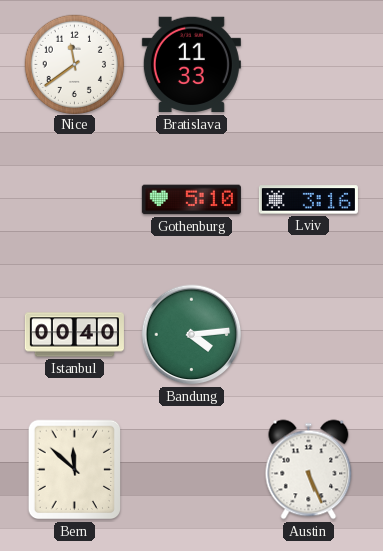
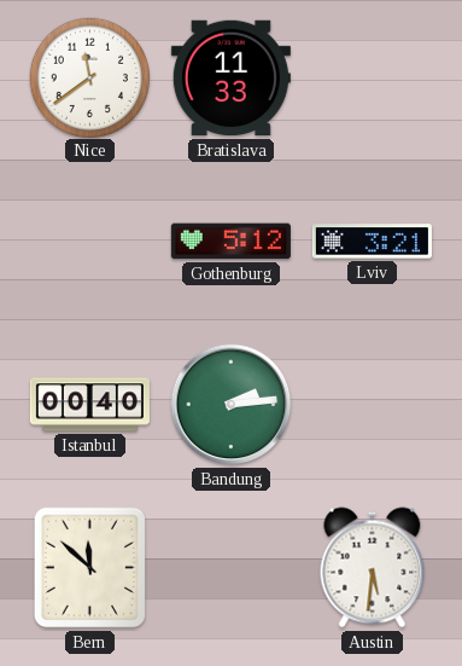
Gothenburg: 5:10 -> 5:12
Lviv: 3:16 -> 3:21
Bandung: 4:14 -> 2:14
Austin: 5:26 -> 5:31
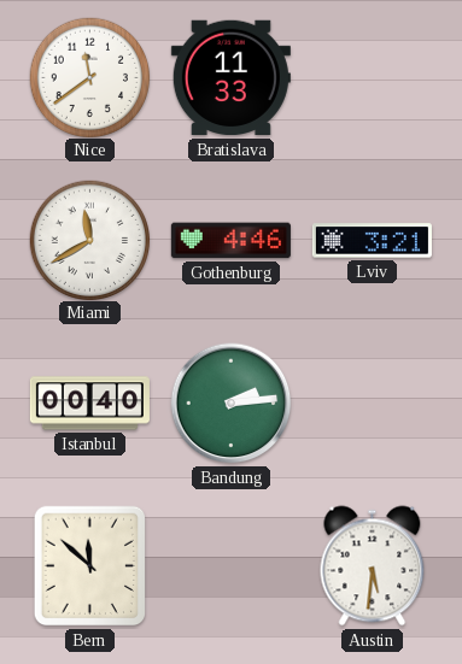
Miami: none -> 11:40
Gothenburg: 5:12 -> 4:46
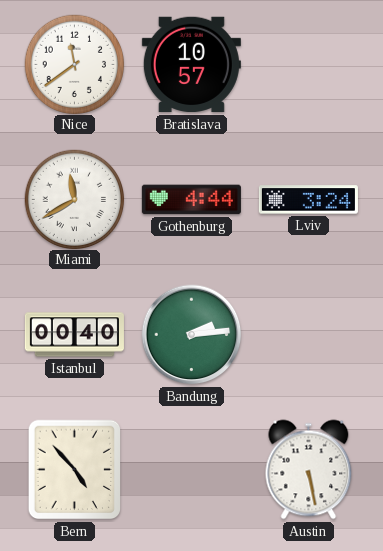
Bratislava: 11:33 -> 10:57
Gothenburg: 4:46 -> 4:44
Lviv: 3:21 -> 3:24
Bern: 11:52 -> 4:53
Austin: 5:31 -> 5:28
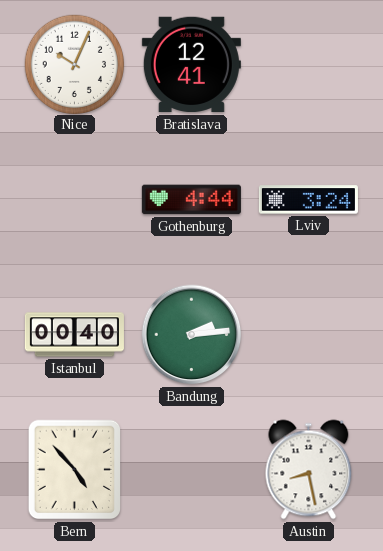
Nice: 11:39 -> 10:04
Bratislava: 10:57 -> 12:41
Miami: 11:40 -> none
Austin: 5:28 -> 8:28
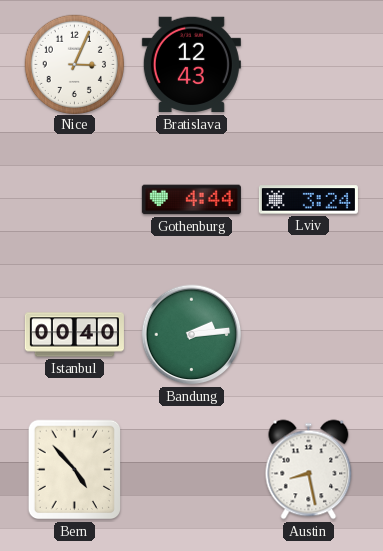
Nice: 10:04 -> 3:04
Bratislava: 12:41 -> 12:43
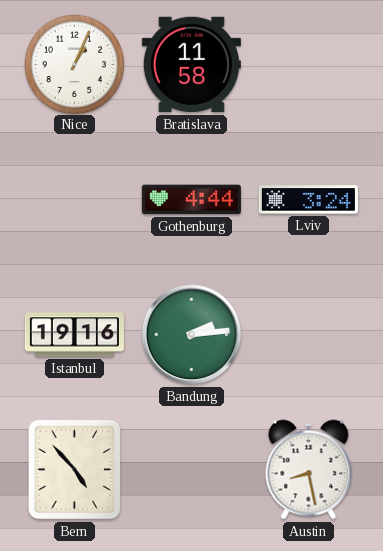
Nice: 3:04 -> 1:04
Bratislava: 12:43 -> 11:58
Istanbul: 00:40 -> 19:16
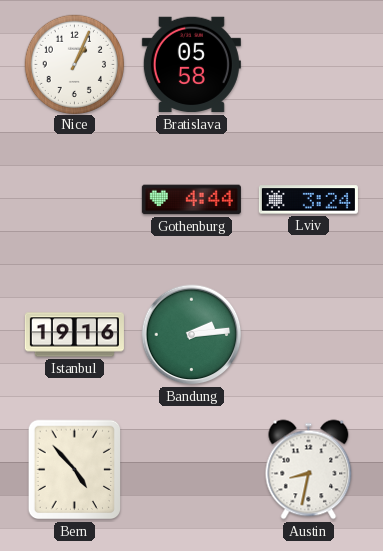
Bratislava: 11:58 -> 05:58
Austin: 8:28 -> 8:32
